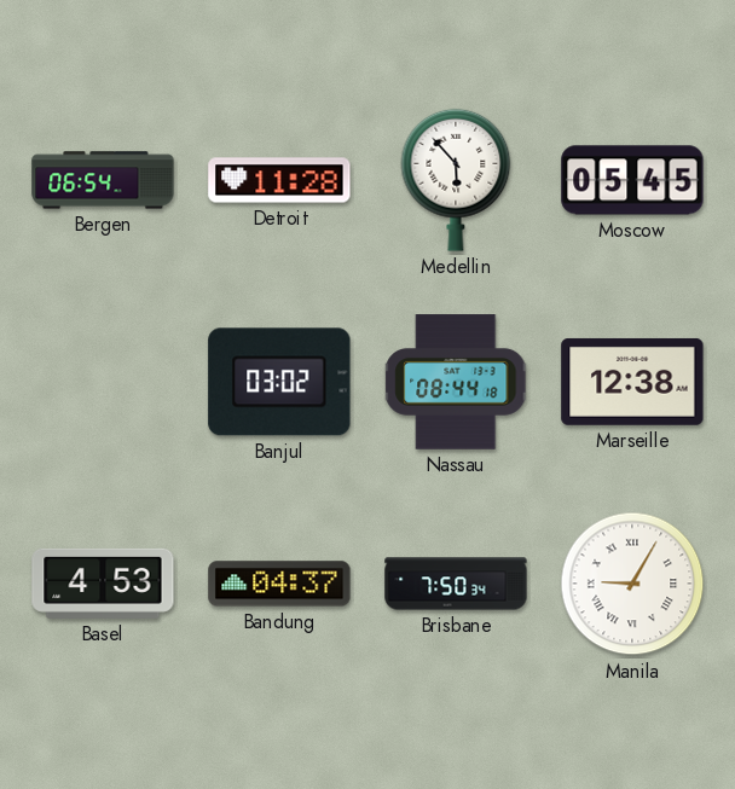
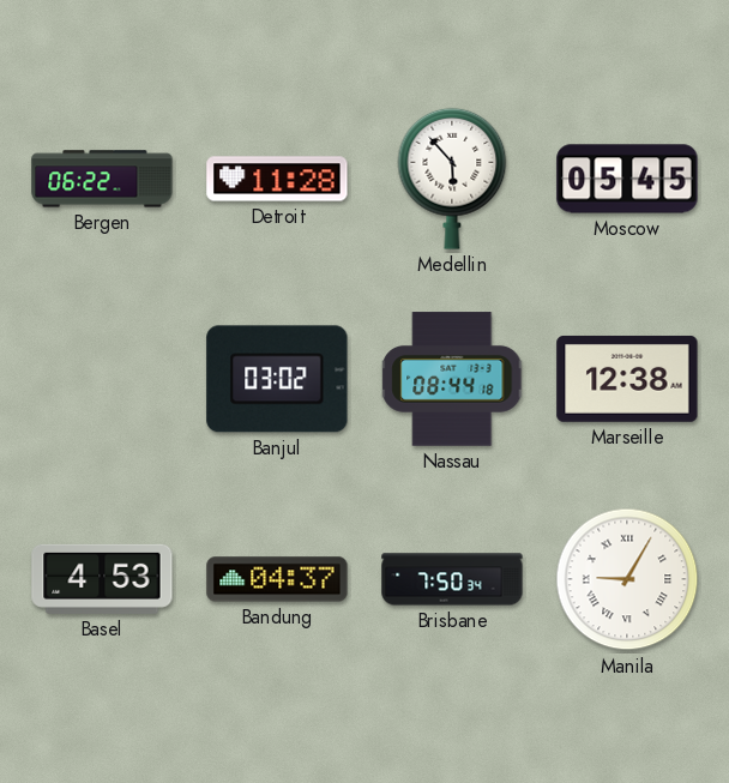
Bergen: 06:54 -> 06:22
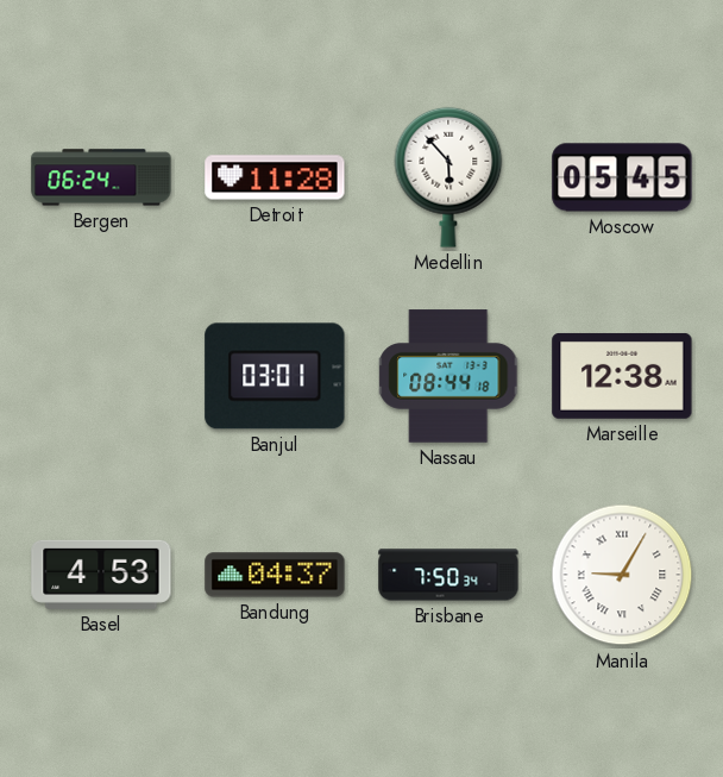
Bergen: 06:22 -> 06:24
Banjul: 03:02 -> 03:01
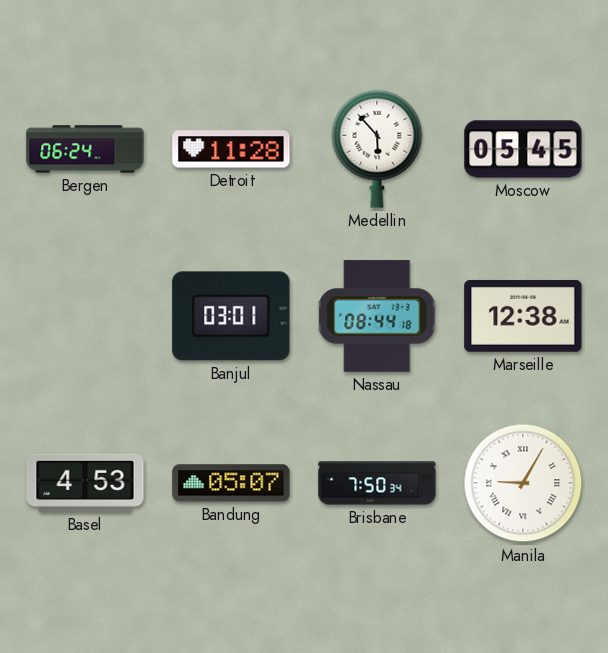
Bandung: 04:37 -> 05:07
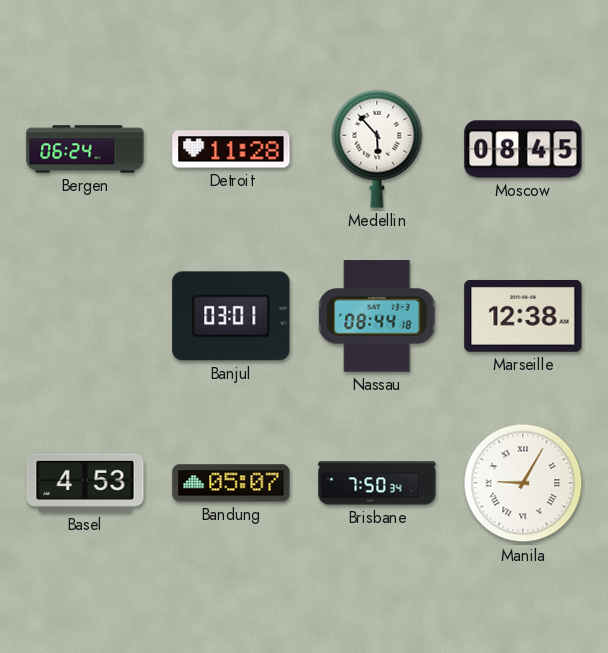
Moscow: 05:45 -> 08:45
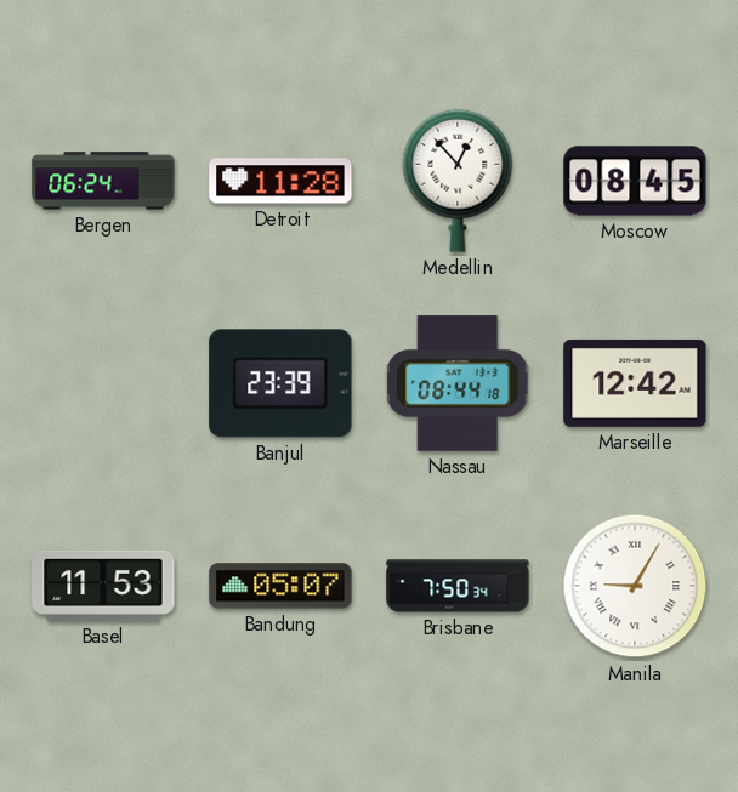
Medellin: 5:53 -> 12:53
Banjul: 03:01 -> 23:39
Marseille: 12:38 -> 12:42
Basel: 4:53 -> 11:53
